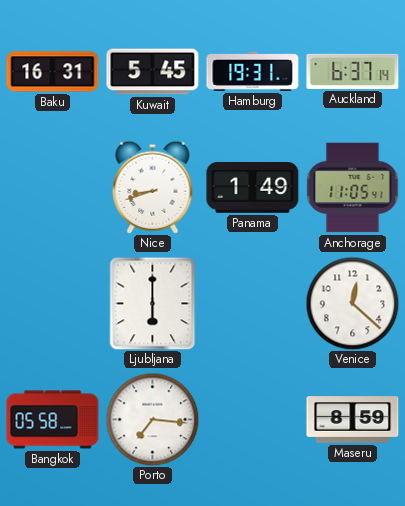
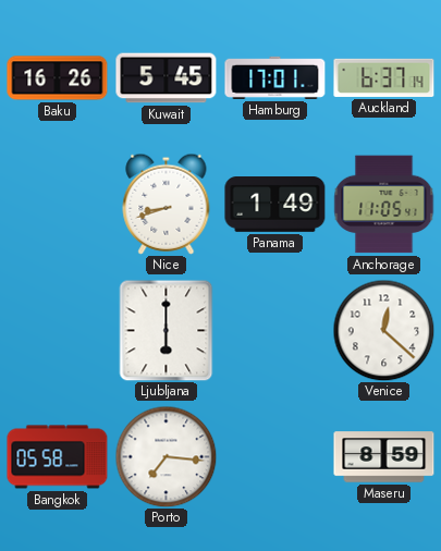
Baku: 16:31 -> 16:26
Hamburg: 19:31 -> 17:01
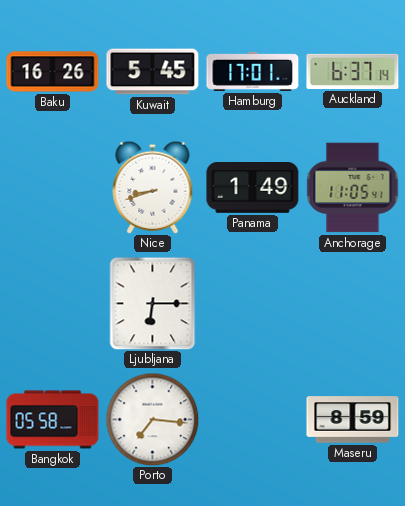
Ljubljana: 6:00 -> 6:15
Venice: 12:22 -> none
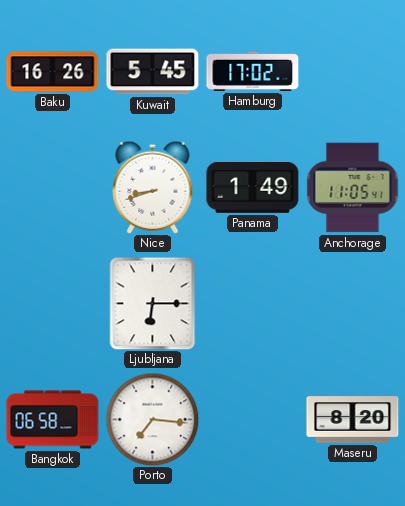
Hamburg: 17:01 -> 17:02
Auckland: 6:37 -> none
Bangkok: 05:58 -> 06:58
Maseru: 8:59 -> 8:20
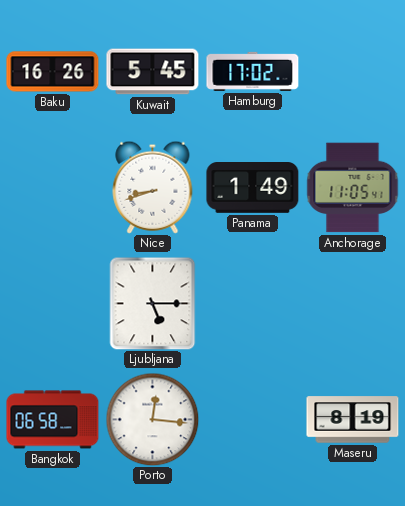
Ljubljana: 6:15 -> 5:15
Porto: 7:16 -> 12:16
Maseru: 8:20 -> 8:19
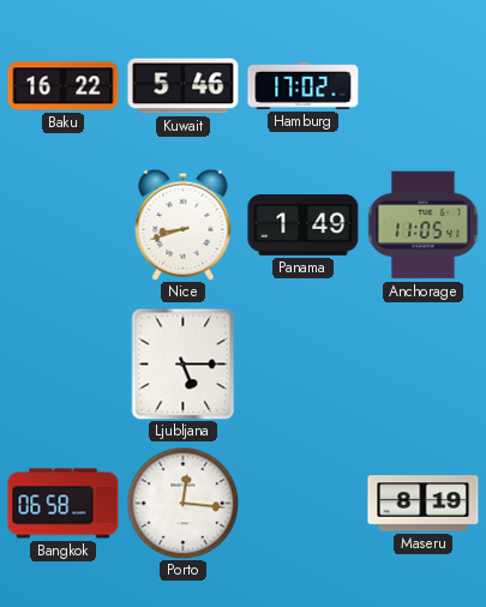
Baku: 16:26 -> 16:22
Kuwait: 5:45 -> 5:46
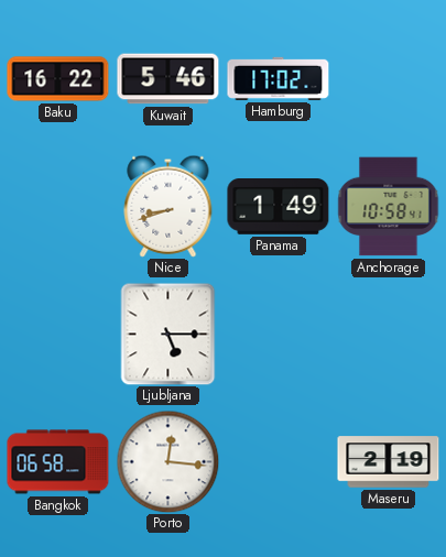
Anchorage: 11:05 -> 10:58
Maseru: 8:19 -> 2:19
